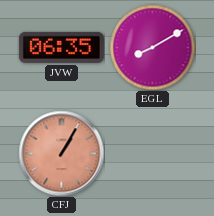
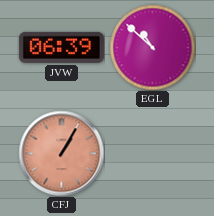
JVW: 06:35 -> 06:39
EGL: 8:10 -> 10:52
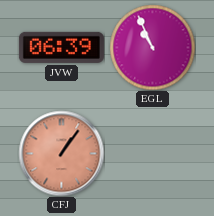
EGL: 10:52 -> 10:56
CFJ: 1:05 -> 1:06
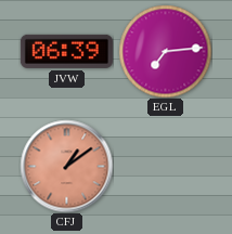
EGL: 10:56 -> 7:14
CFJ: 1:06 -> 1:09
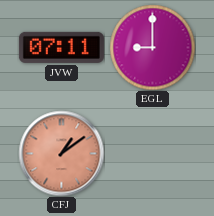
JVW: 06:39 -> 07:11
EGL: 7:14 -> 9:00
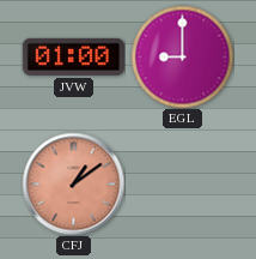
JVW: 07:11 -> 01:00
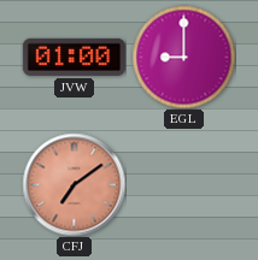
CFJ: 1:09 -> 7:09
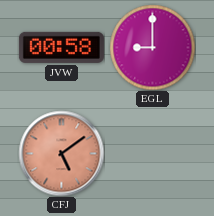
JVW: 01:00 -> 00:58
CFJ: 7:09 -> 5:09
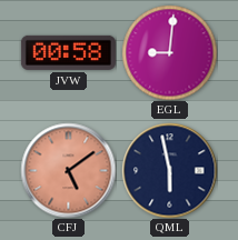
EGL: 9:00 -> 9:01
QML: none -> 5:58
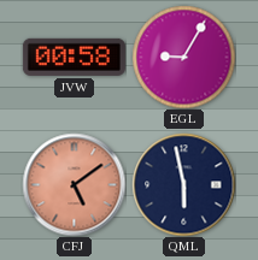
EGL: 9:01 -> 9:05
